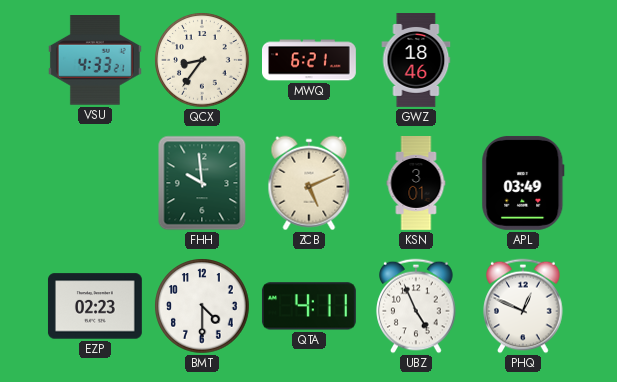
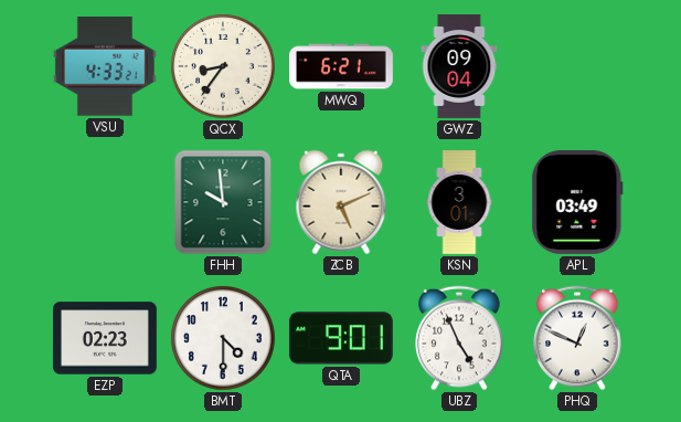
GWZ: 18:46 -> 09:04
QTA: 4:11 -> 9:01
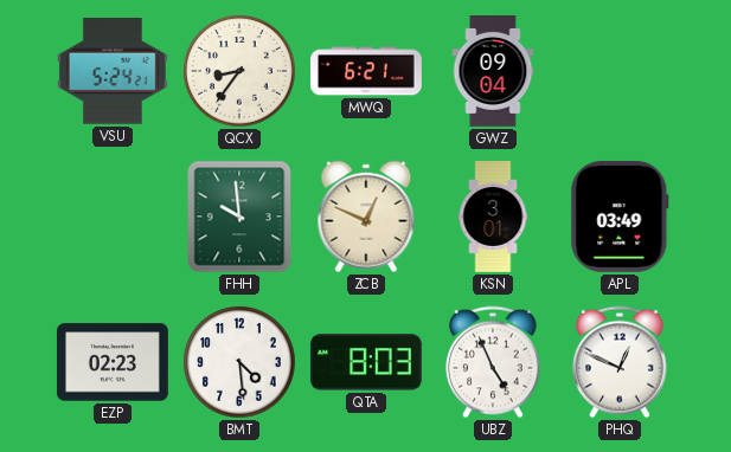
VSU: 4:33 -> 5:24
ZCB: 5:11 -> 12:49
BMT: 4:30 -> 4:29
QTA: 9:01 -> 8:03
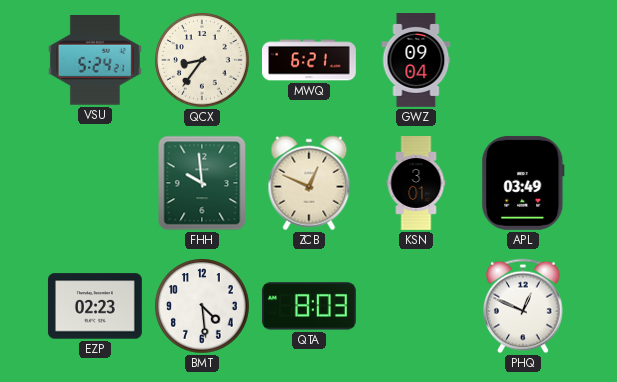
UBZ: 4:56 -> none
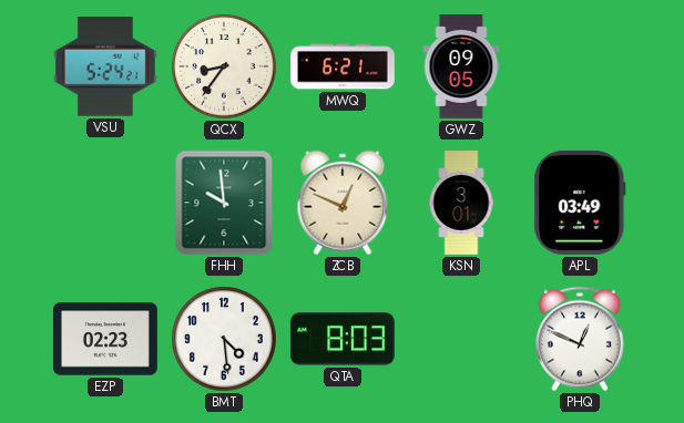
GWZ: 09:04 -> 09:05
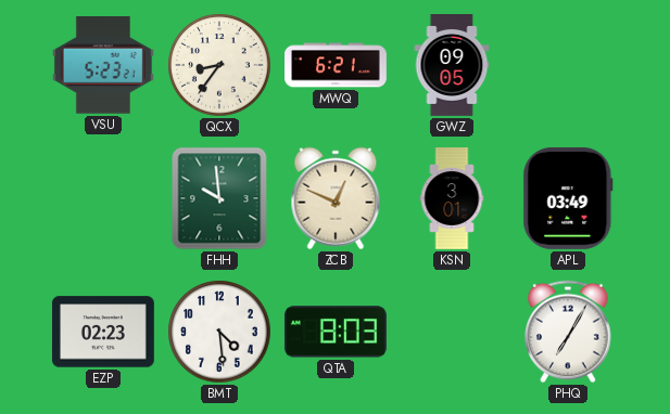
VSU: 5:24 -> 5:23
PHQ: 12:49 -> 7:05
